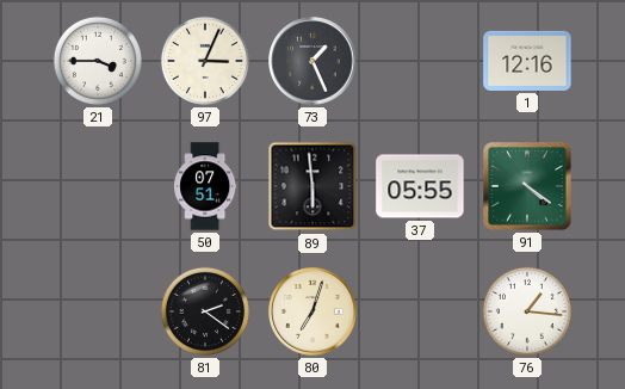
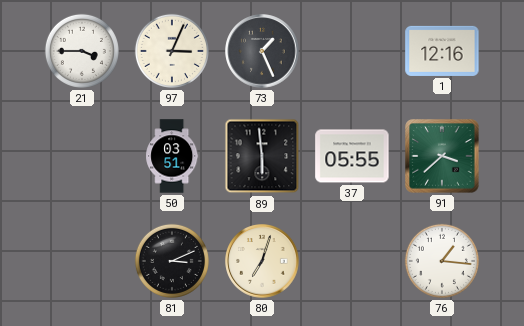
50: 07:51 -> 03:51
91: 4:21 -> 3:38
81: 2:21 -> 3:11
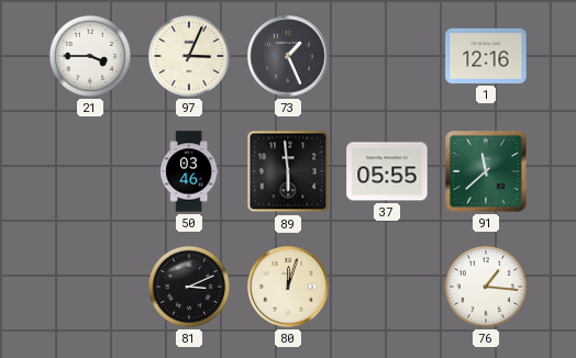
50: 03:51 -> 03:46
91: 3:38 -> 11:38
80: 7:03 -> 12:03
